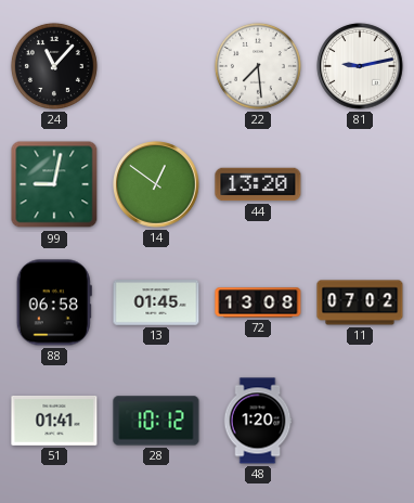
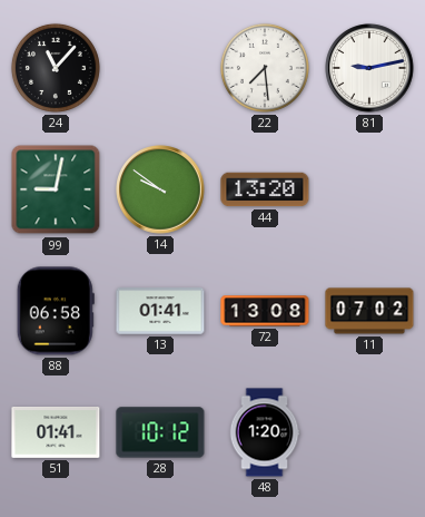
14: 12:51 -> 9:51
13: 01:45 -> 01:41
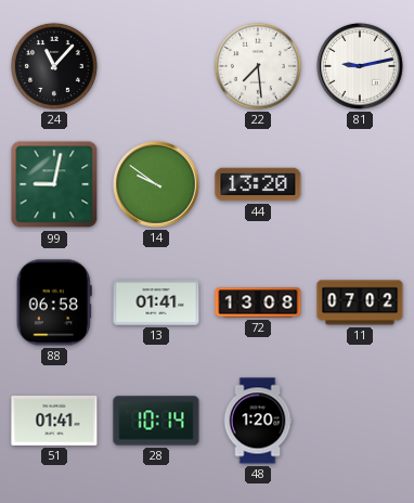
28: 10:12 -> 10:14
